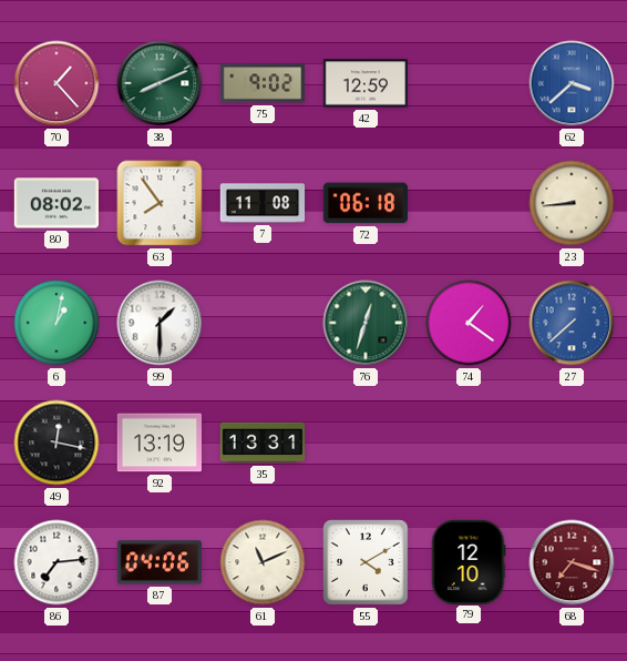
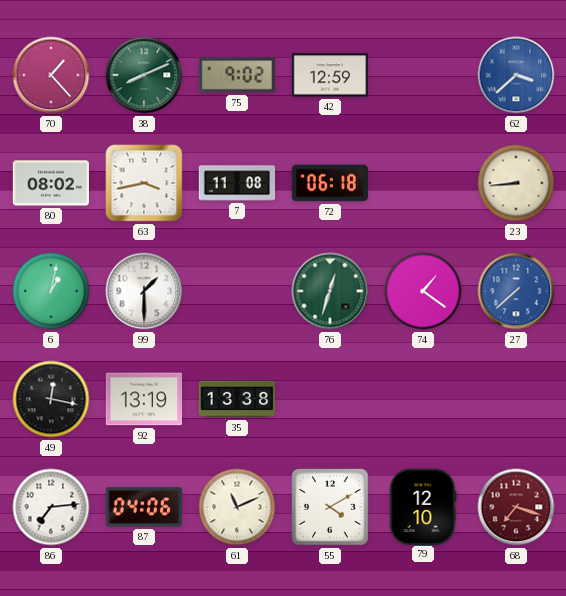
63: 7:54 -> 3:43
35: 13:31 -> 13:38
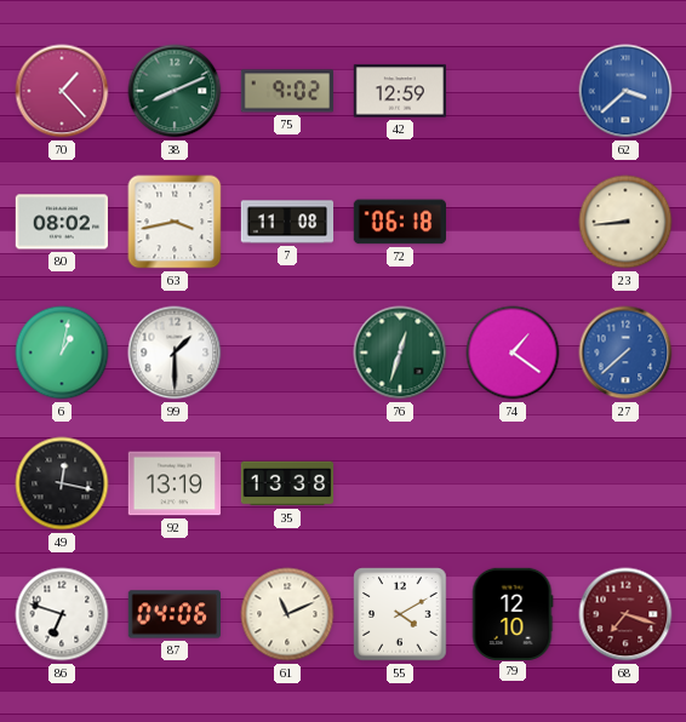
86: 7:14 -> 6:48
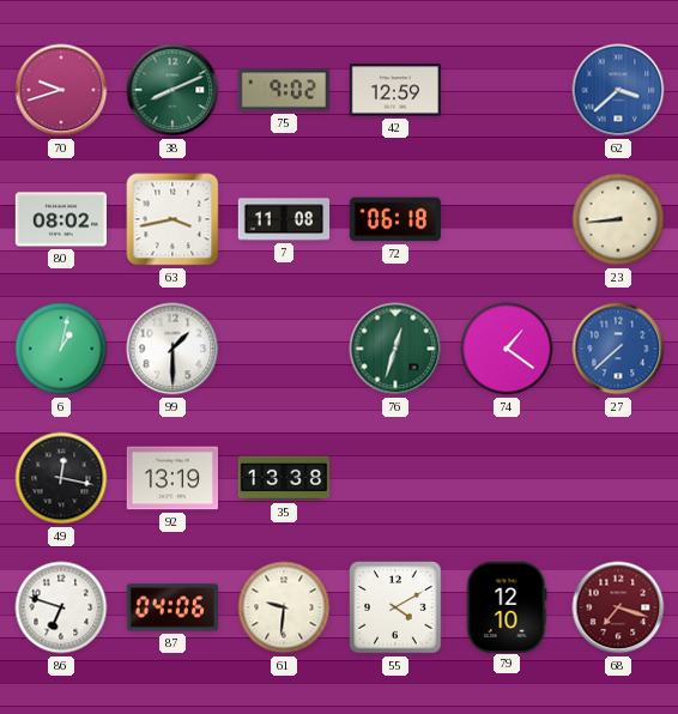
70: 1:23 -> 9:42
61: 11:11 -> 9:31
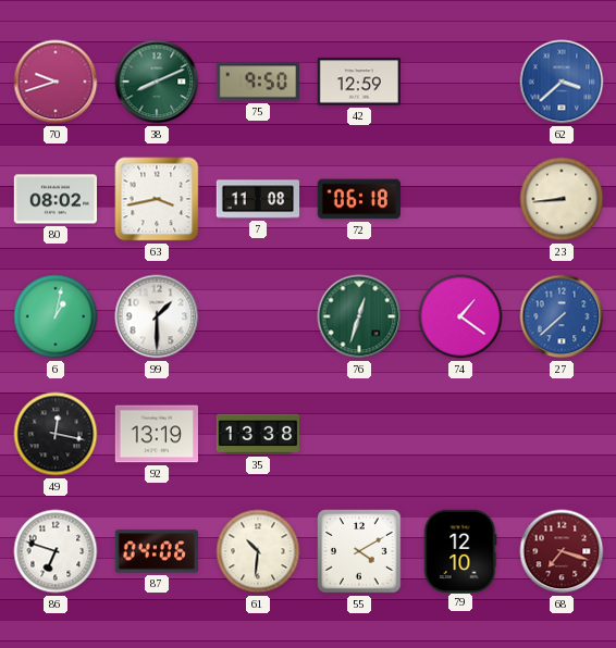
75: 9:02 -> 9:50
61: 9:31 -> 10:31
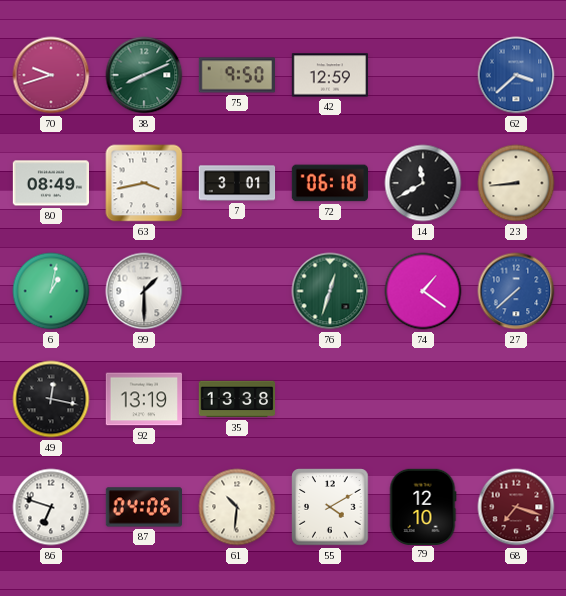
80: 08:02 -> 08:49
7: 11:08 -> 3:01
14: none -> 11:40
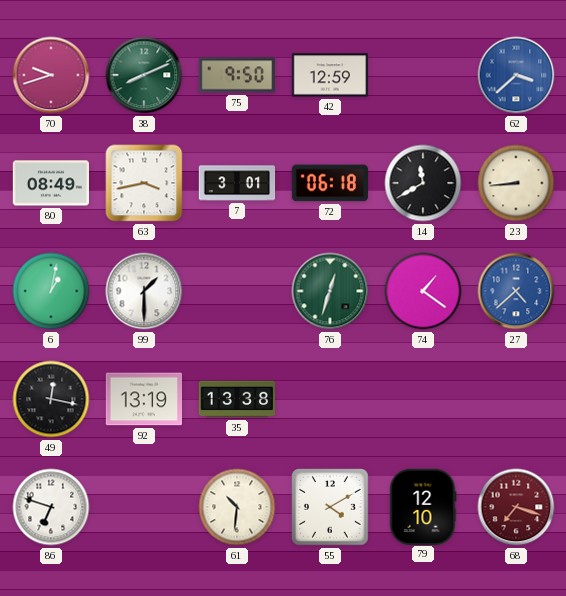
27: 7:38 -> 4:38
87: 04:06 -> none
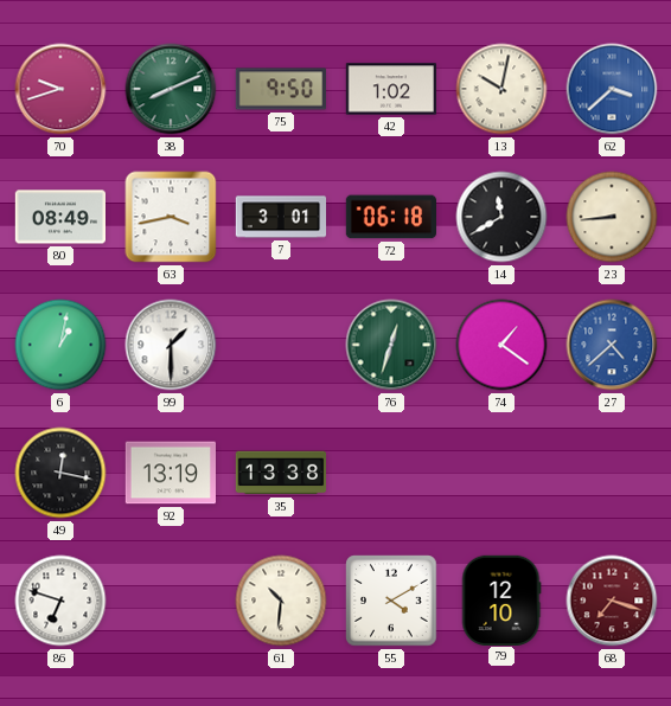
42: 12:59 -> 1:02
13: none -> 10:02
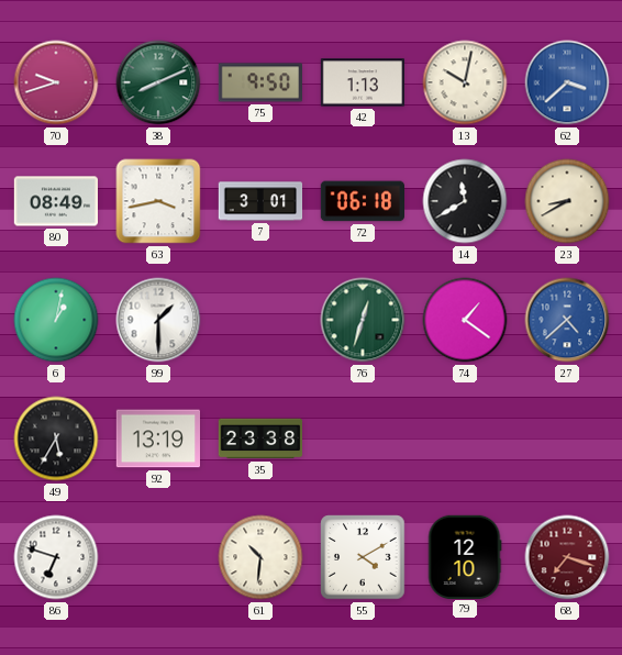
42: 1:02 -> 1:13
23: 8:44 -> 8:40
49: 12:17 -> 5:35
35: 13:38 -> 23:38
